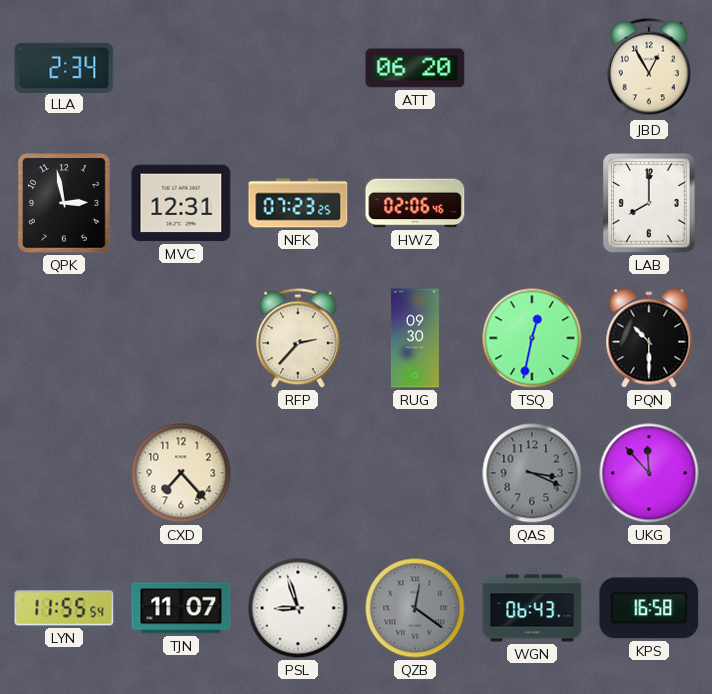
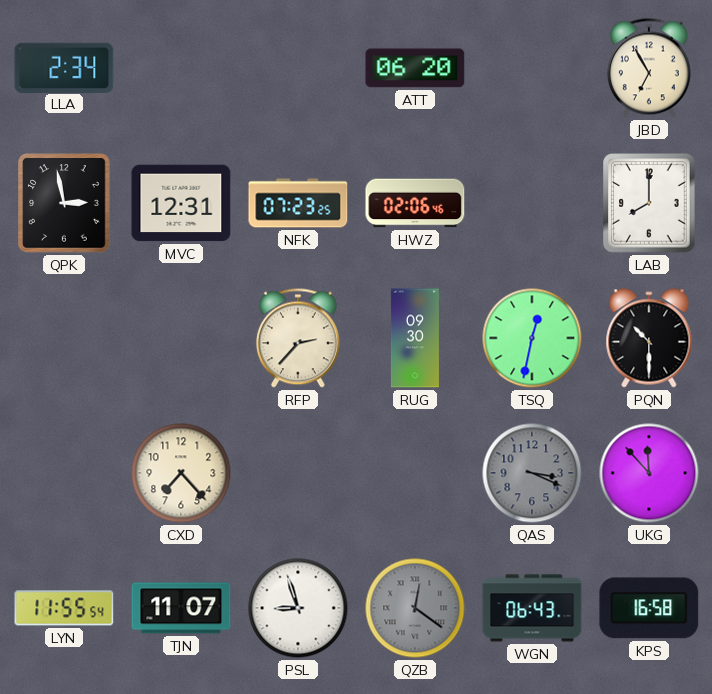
JBD: 12:55 -> 6:55
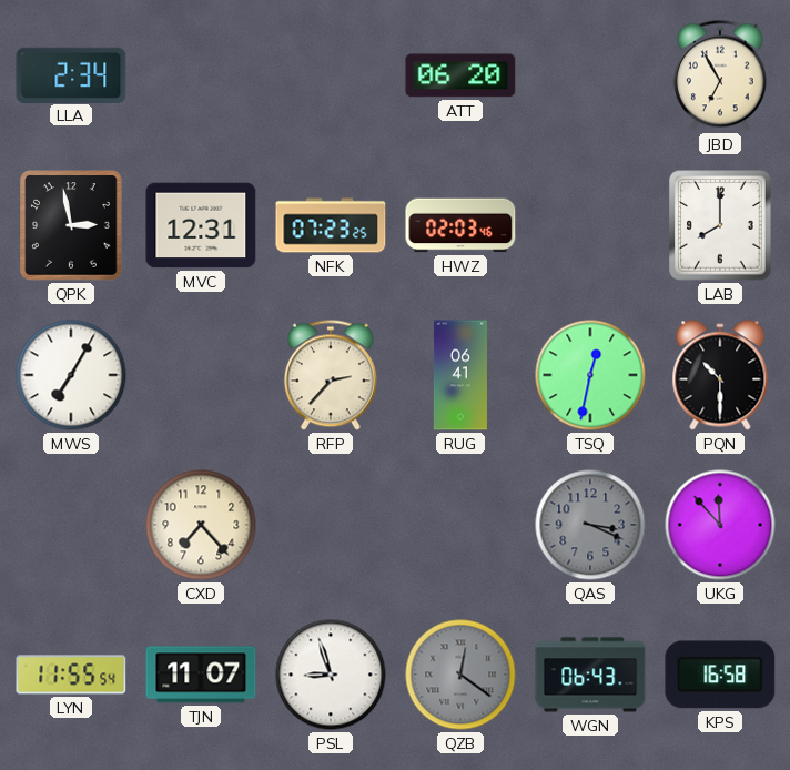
HWZ: 02:06 -> 02:03
MWS: none -> 7:05
RUG: 09:30 -> 06:41
